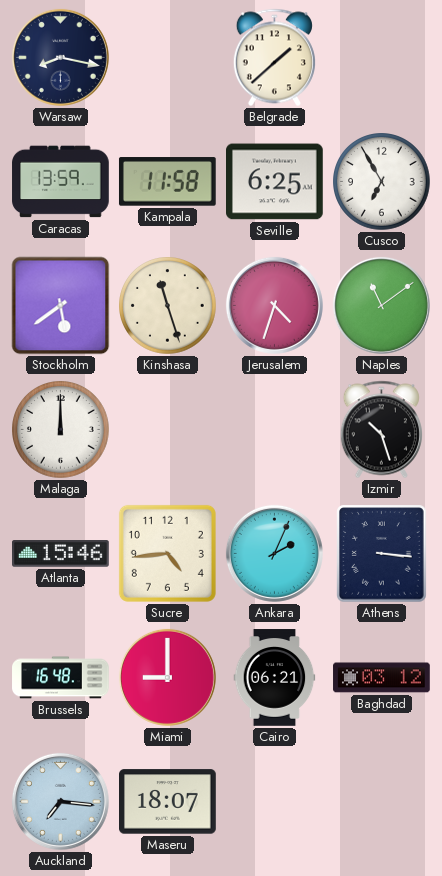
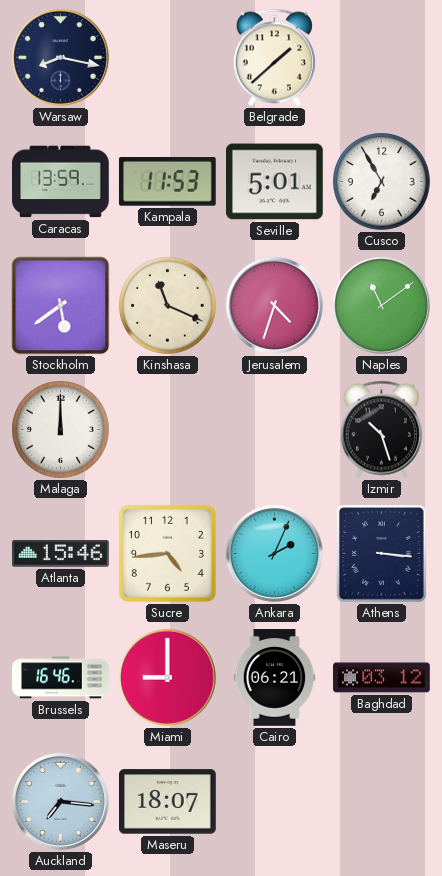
Kampala: 11:58 -> 11:53
Seville: 6:25 -> 5:01
Kinshasa: 11:27 -> 11:19
Brussels: 16:48 -> 16:46
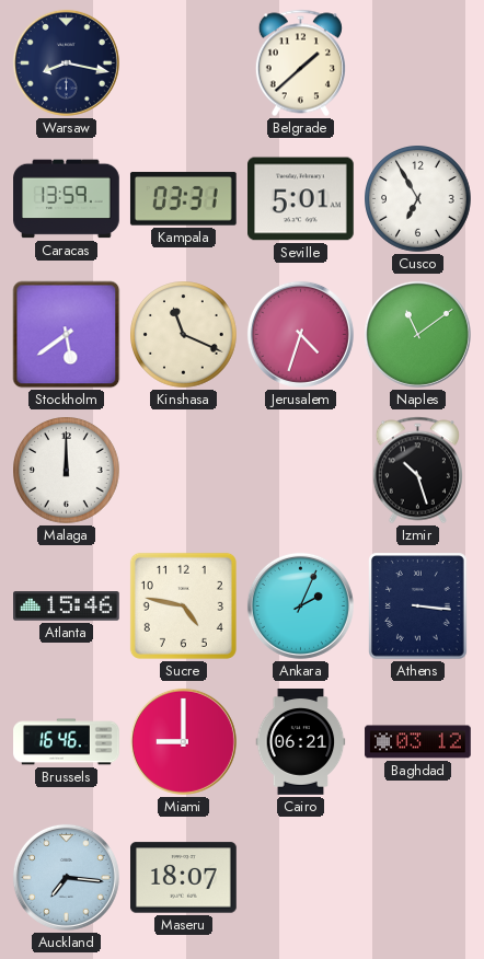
Kampala: 11:53 -> 03:31
Sucre: 4:44 -> 4:47
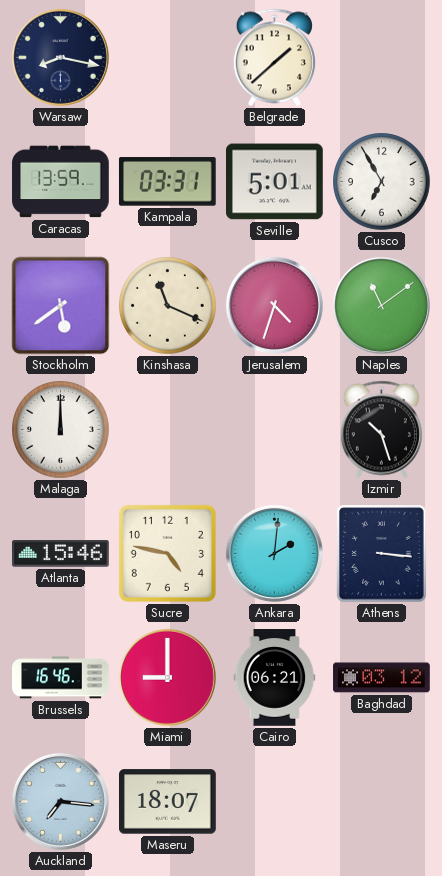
Ankara: 2:04 -> 2:01
